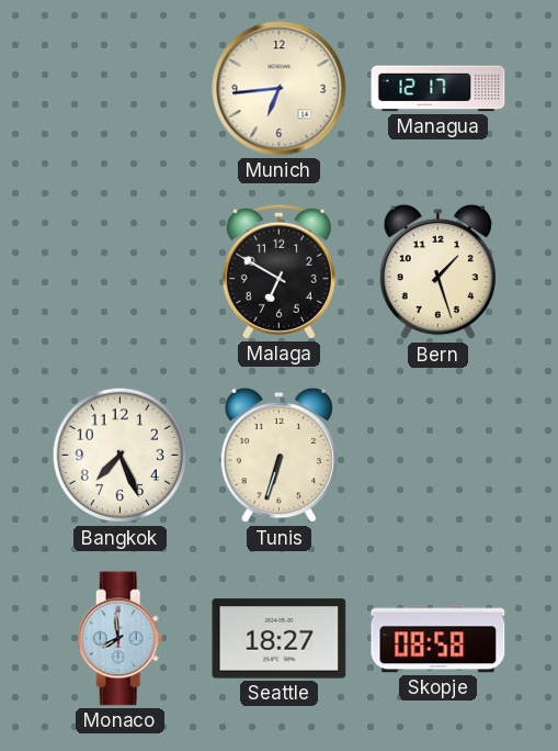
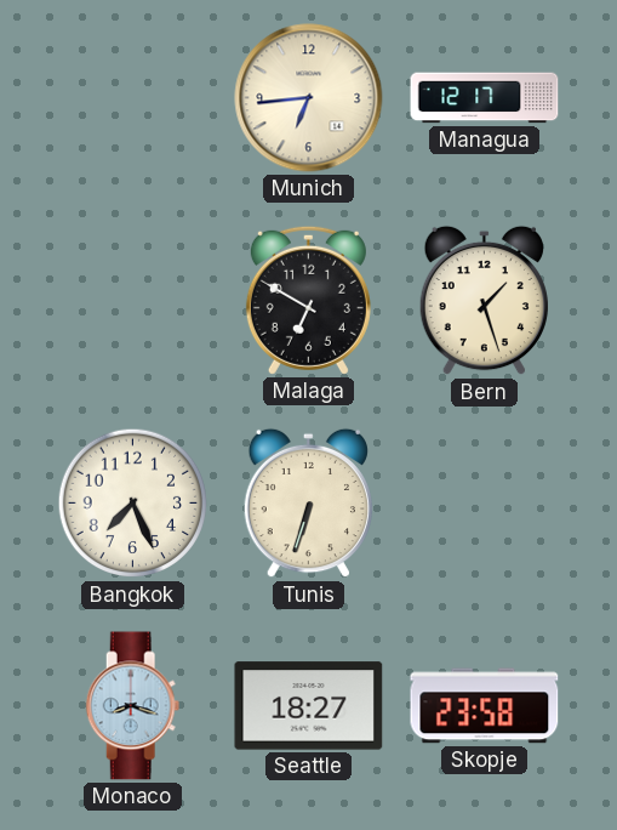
Monaco: 7:59 -> 8:18
Skopje: 08:58 -> 23:58
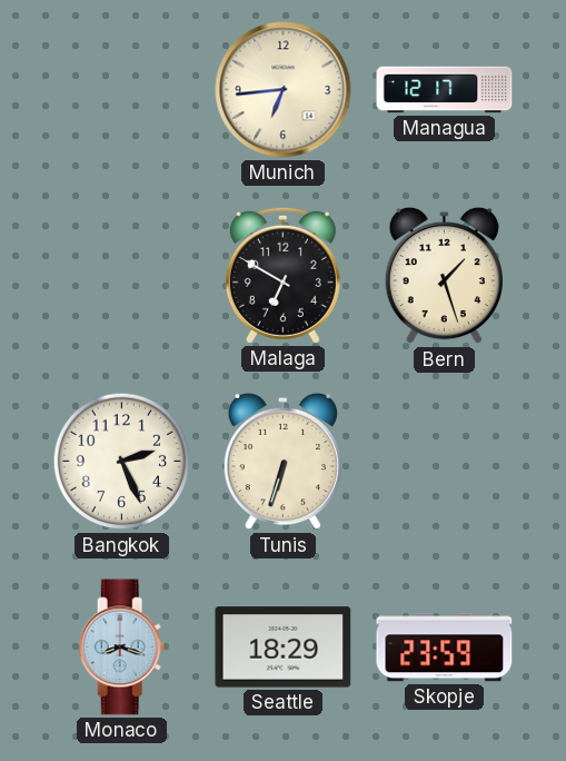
Bangkok: 7:26 -> 2:26
Seattle: 18:27 -> 18:29
Skopje: 23:58 -> 23:59
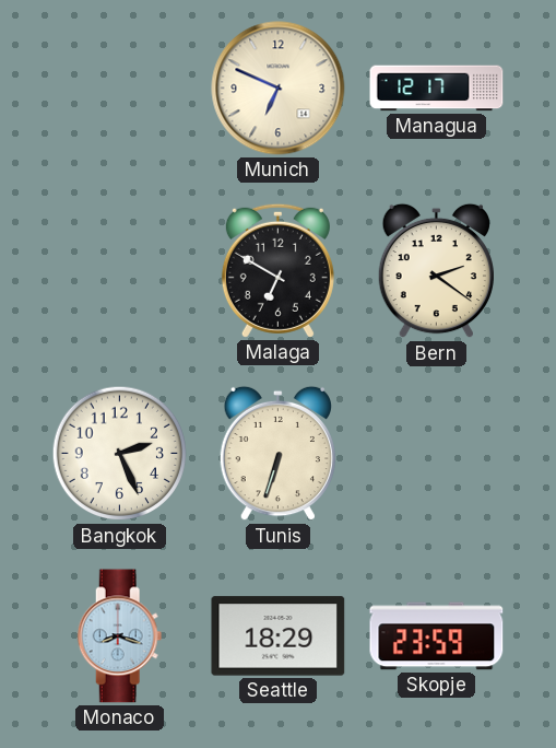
Munich: 6:44 -> 6:49
Bern: 1:27 -> 2:21
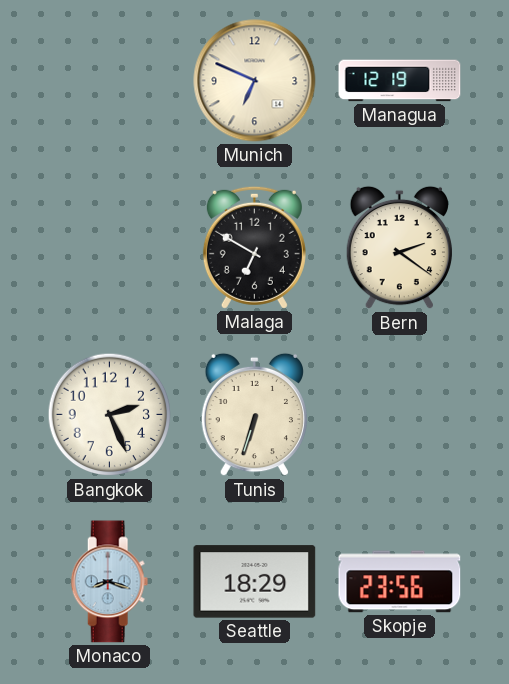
Managua: 12:17 -> 12:19
Skopje: 23:59 -> 23:56
